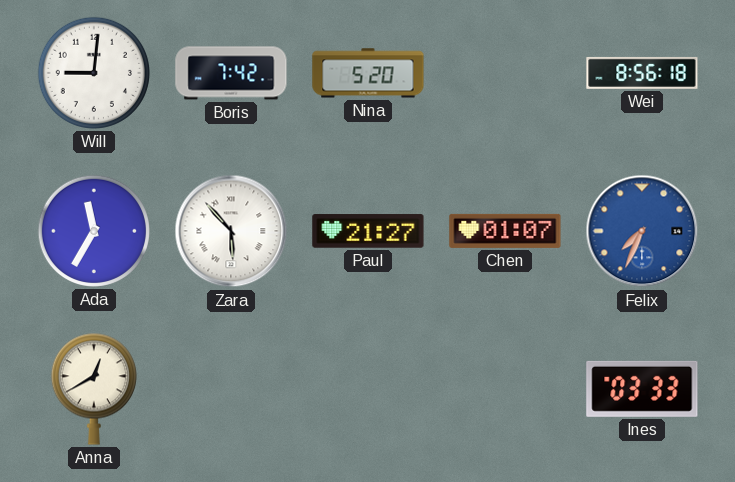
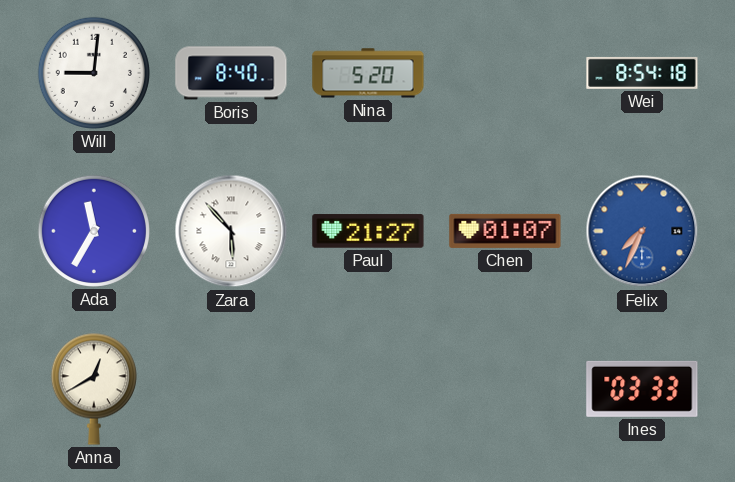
Boris: 7:42 -> 8:40
Wei: 8:56 -> 8:54
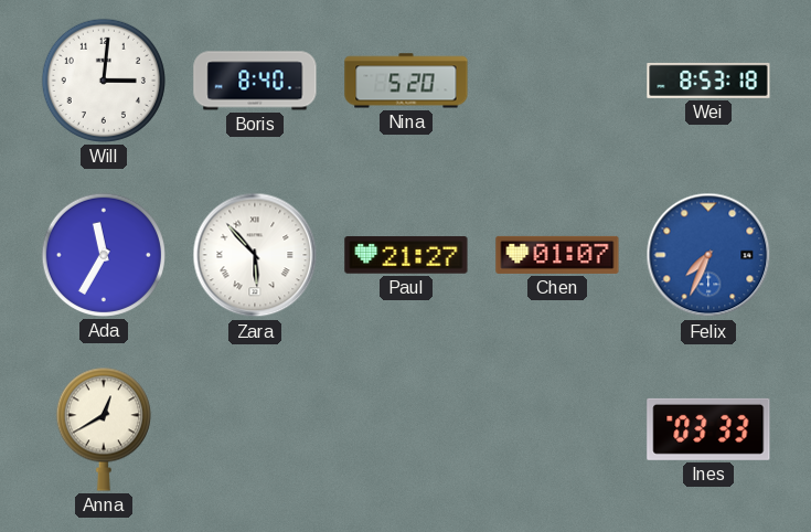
Will: 9:01 -> 3:01
Wei: 8:54 -> 8:53
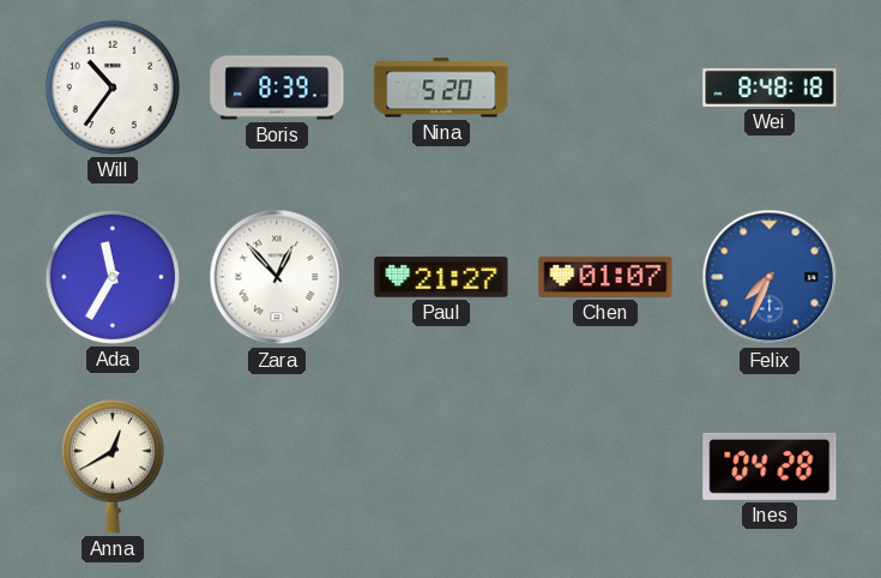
Will: 3:01 -> 10:36
Boris: 8:40 -> 8:39
Wei: 8:53 -> 8:48
Zara: 5:53 -> 12:53
Ines: 03:33 -> 04:28
